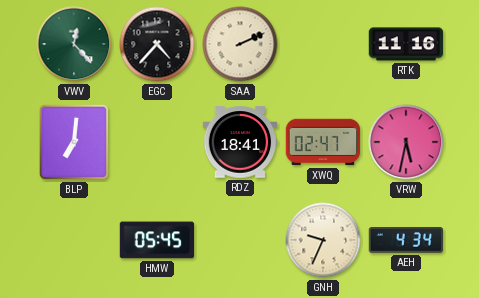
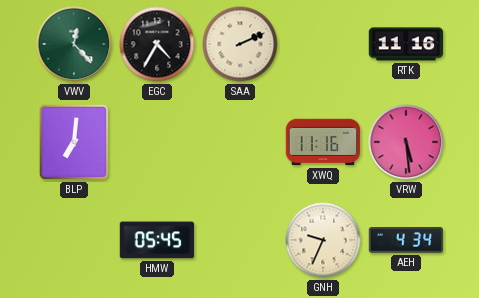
EGC: 4:37 -> 4:35
RDZ: 18:41 -> none
XWQ: 02:47 -> 11:16
VRW: 5:32 -> 5:29
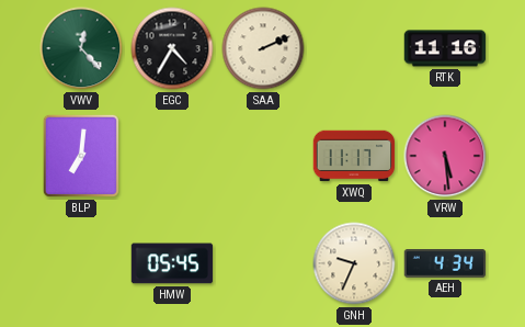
XWQ: 11:16 -> 11:17
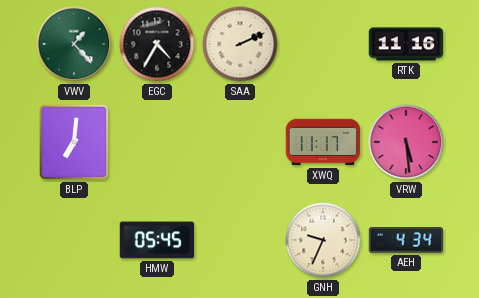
VWV: 12:23 -> 1:23
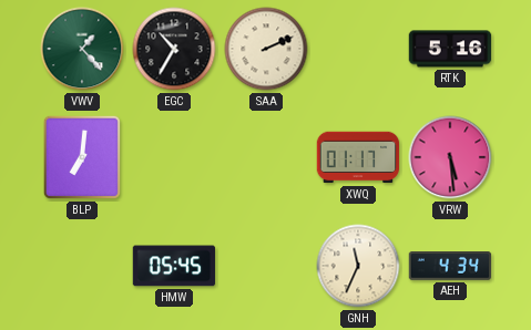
EGC: 4:35 -> 10:35
RTK: 11:16 -> 5:16
XWQ: 11:17 -> 01:17
GNH: 9:34 -> 11:34
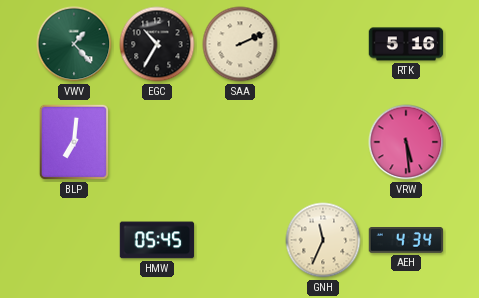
XWQ: 01:17 -> none
